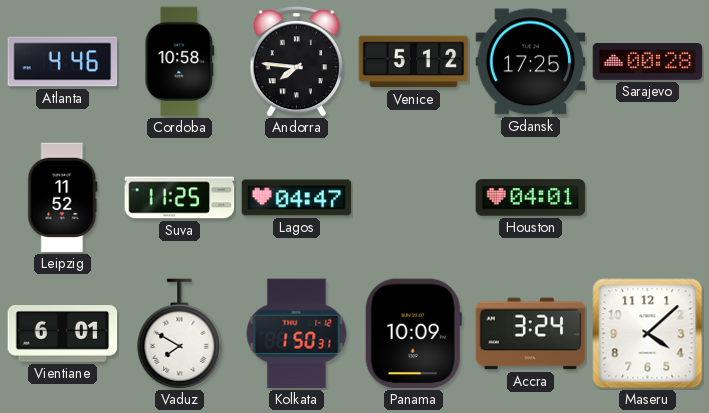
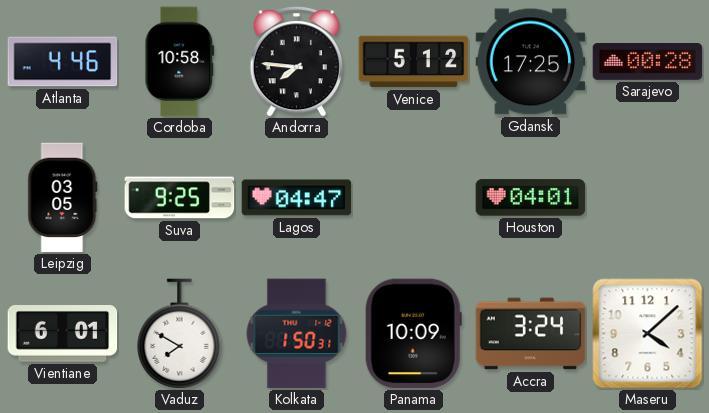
Leipzig: 11:52 -> 03:05
Suva: 11:25 -> 9:25
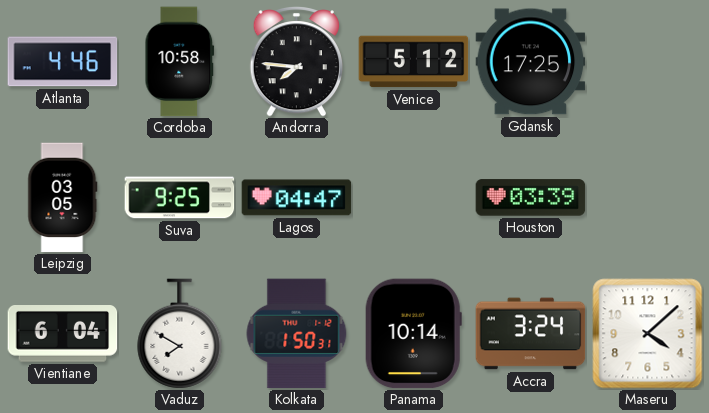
Sarajevo: 00:28 -> none
Houston: 04:01 -> 03:39
Vientiane: 6:01 -> 6:04
Panama: 10:09 -> 10:14
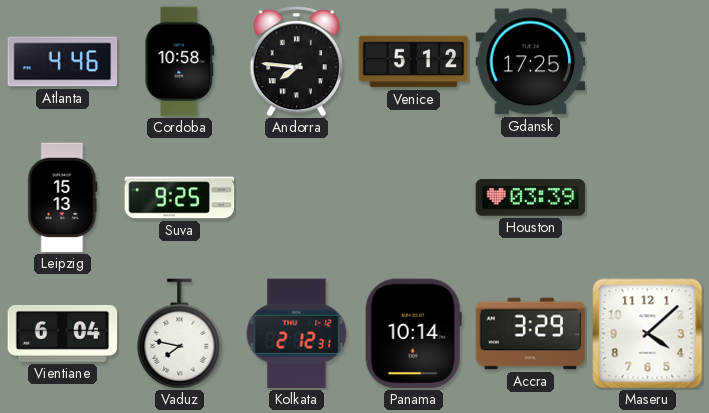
Leipzig: 03:05 -> 15:13
Lagos: 04:47 -> none
Vaduz: 7:50 -> 7:47
Kolkata: 1:50 -> 2:12
Accra: 3:24 -> 3:29
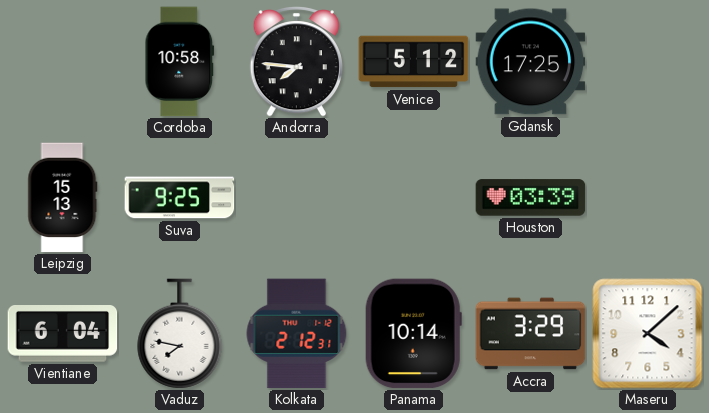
Atlanta: 4:46 -> none
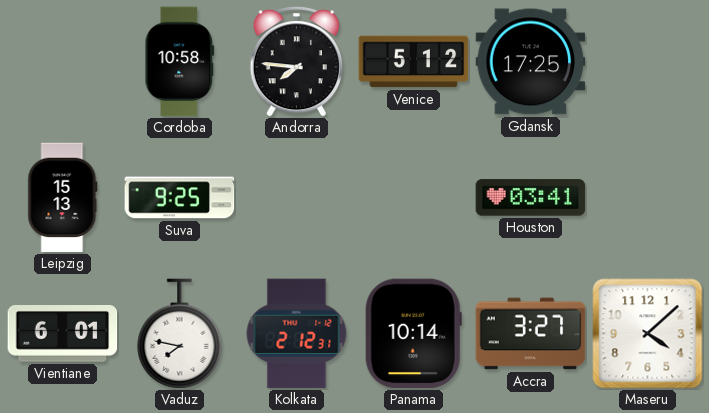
Houston: 03:39 -> 03:41
Vientiane: 6:04 -> 6:01
Accra: 3:29 -> 3:27
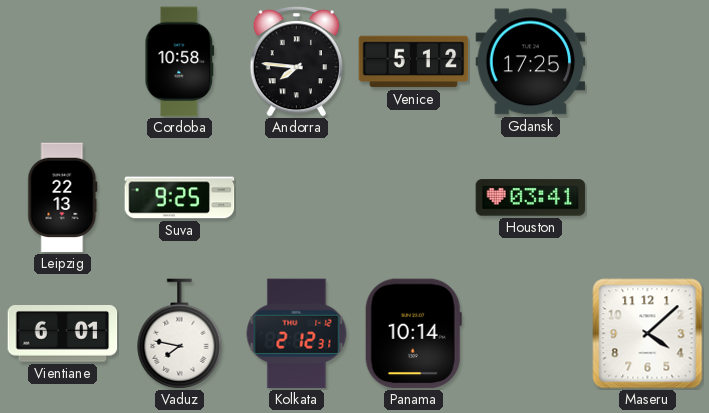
Leipzig: 15:13 -> 22:13
Accra: 3:27 -> none
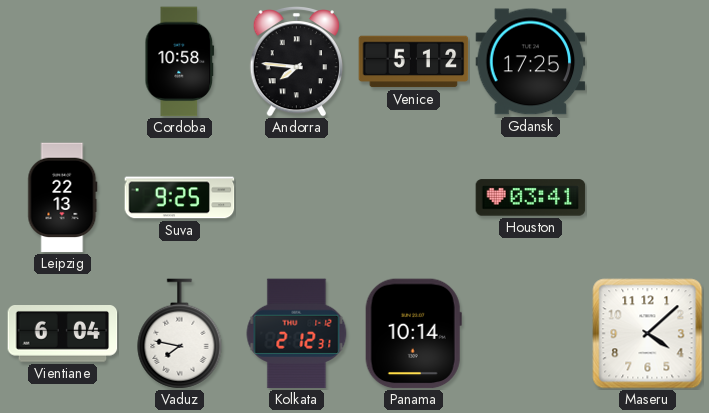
Vientiane: 6:01 -> 6:04
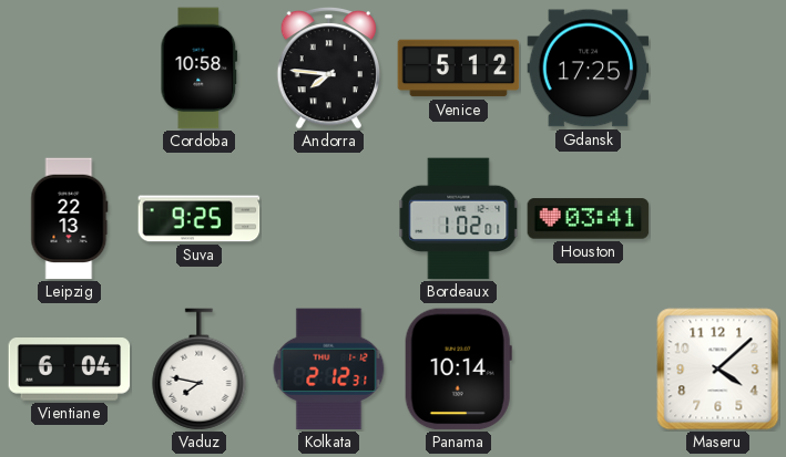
Bordeaux: none -> 1:02
